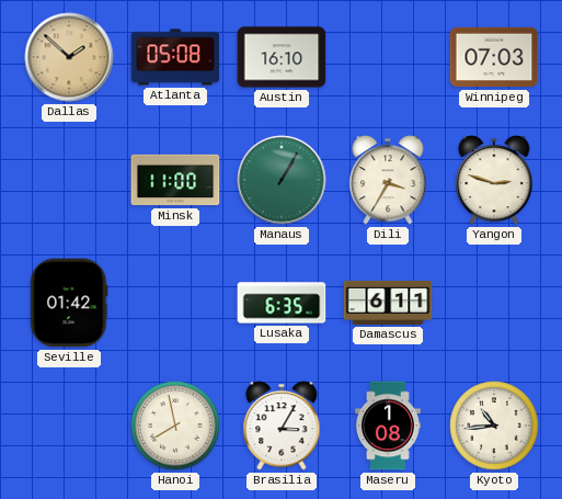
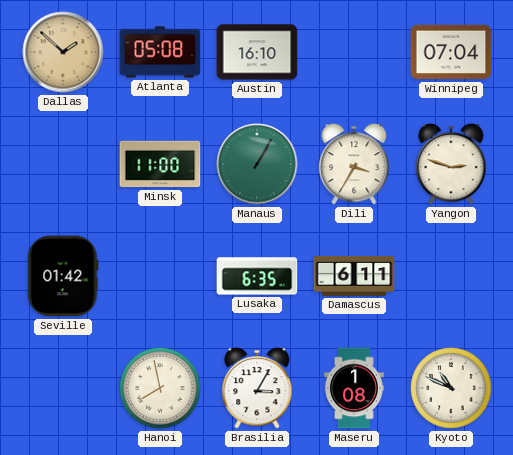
Winnipeg: 07:03 -> 07:04
Kyoto: 10:44 -> 10:49
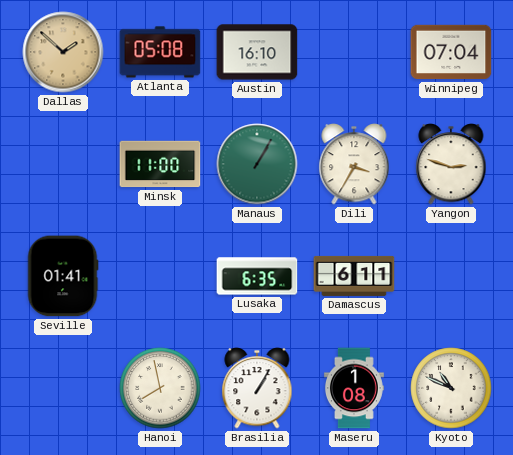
Seville: 01:42 -> 01:41
Brasilia: 3:05 -> 1:05
